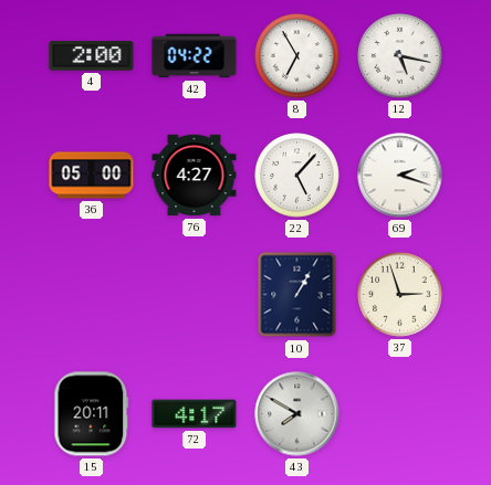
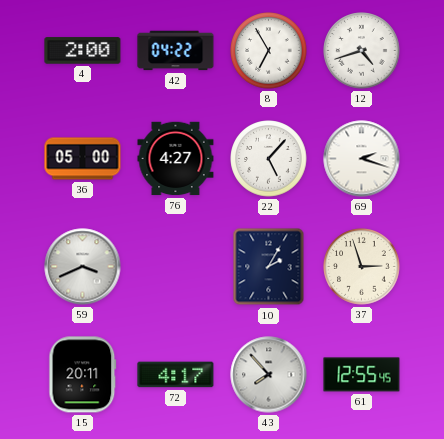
12: 5:17 -> 4:42
59: none -> 3:41
10: 1:05 -> 2:05
43: 7:50 -> 7:53
61: none -> 12:55
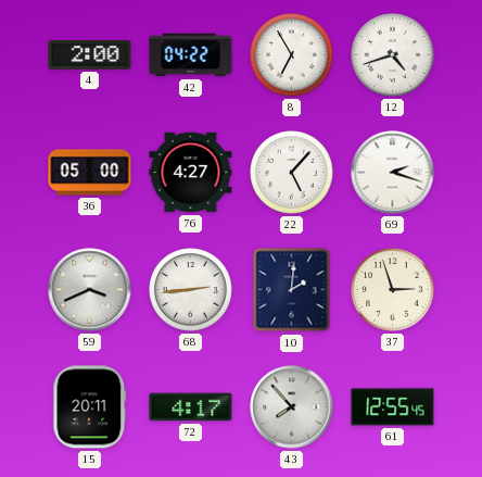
68: none -> 2:44
10: 2:05 -> 2:01
